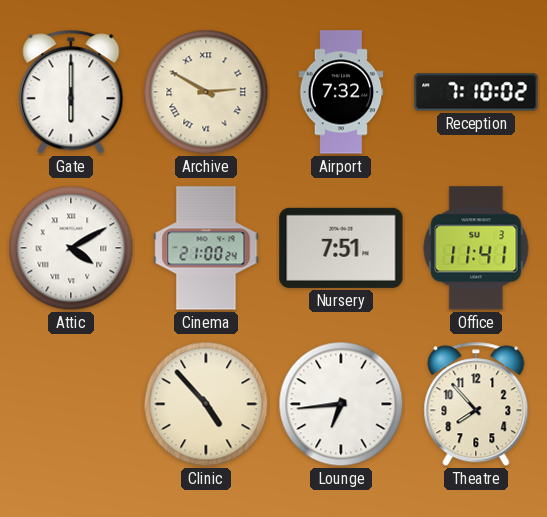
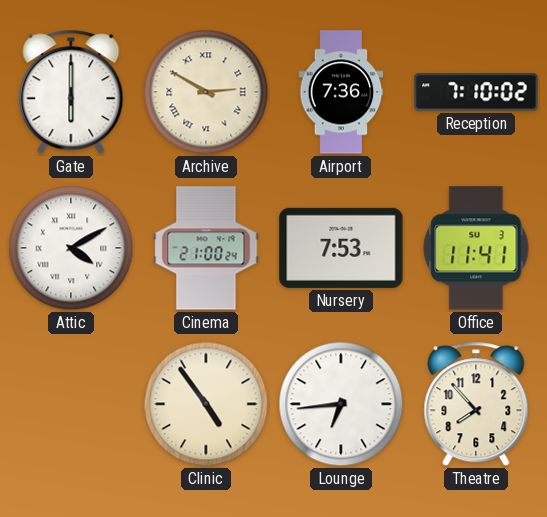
Airport: 7:32 -> 7:36
Nursery: 7:51 -> 7:53
Clinic: 4:53 -> 4:54
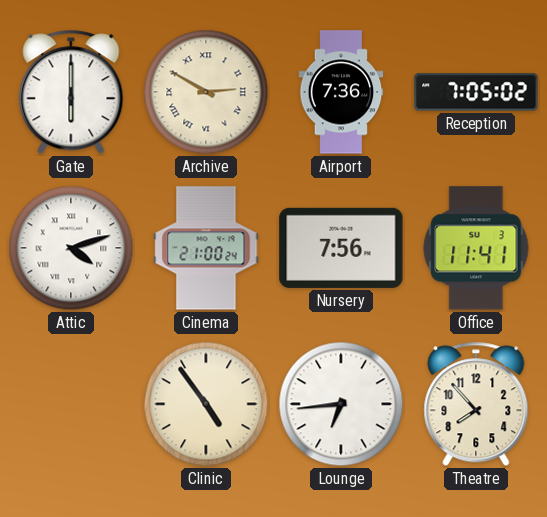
Reception: 7:10 -> 7:05
Attic: 4:10 -> 4:12
Nursery: 7:53 -> 7:56
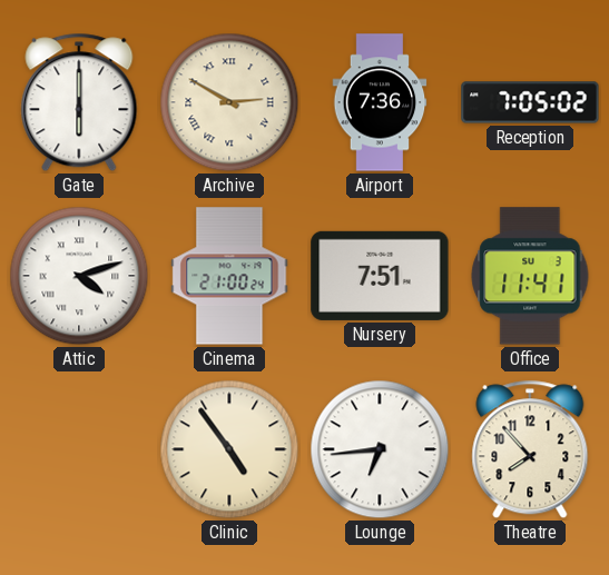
Nursery: 7:56 -> 7:51
